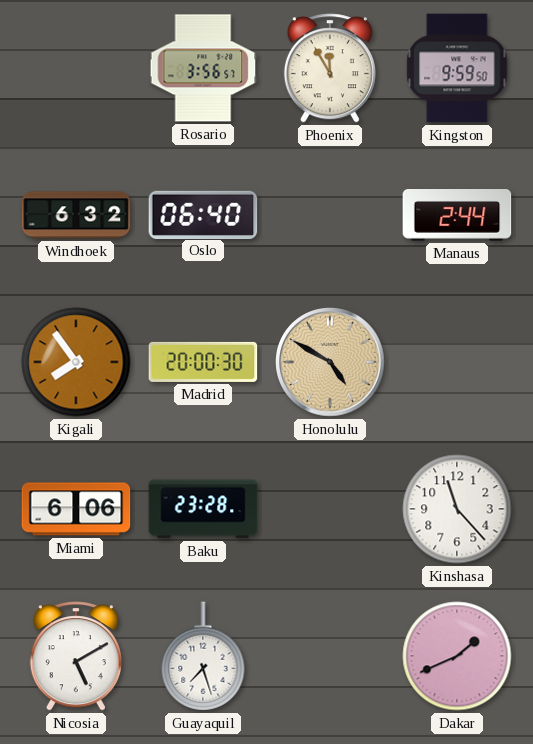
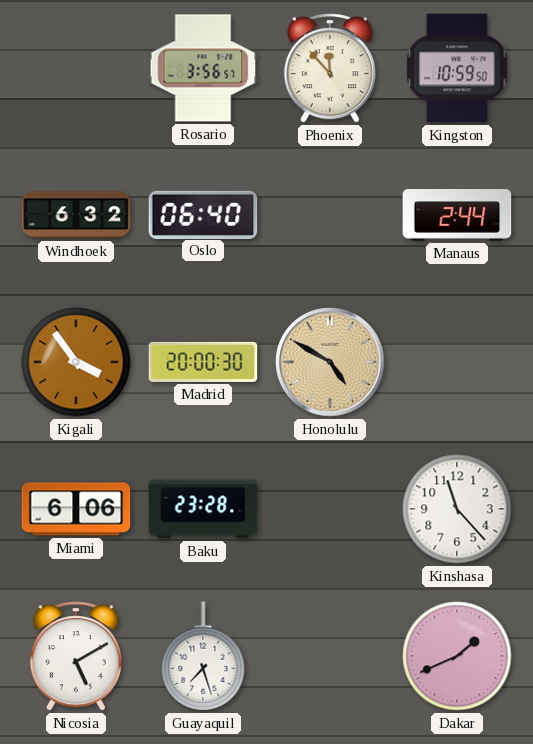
Phoenix: 11:55 -> 11:53
Kingston: 9:59 -> 10:59
Kigali: 7:54 -> 3:54
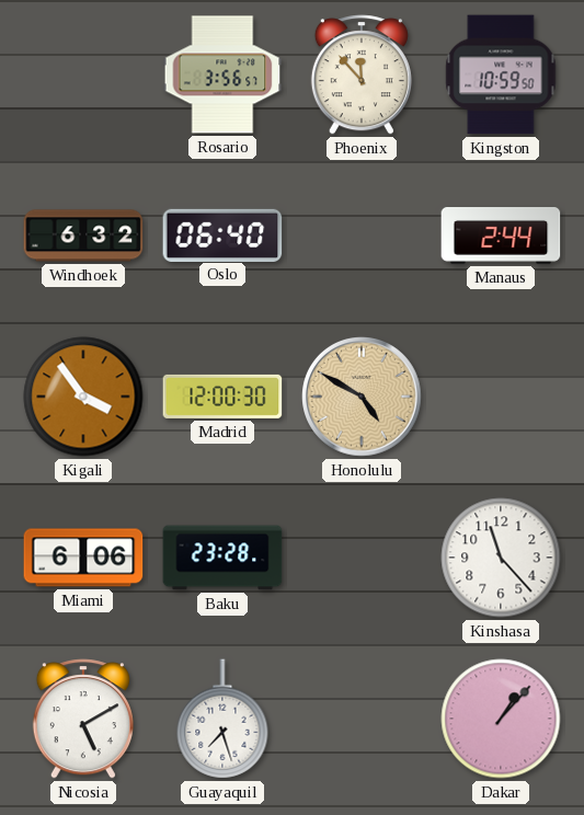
Madrid: 20:00 -> 12:00
Dakar: 1:41 -> 1:07
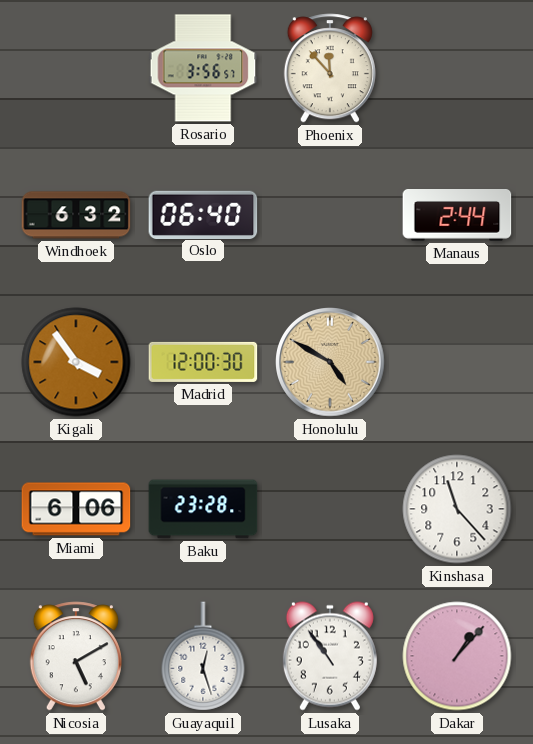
Kingston: 10:59 -> none
Guayaquil: 7:27 -> 12:27
Lusaka: none -> 10:54
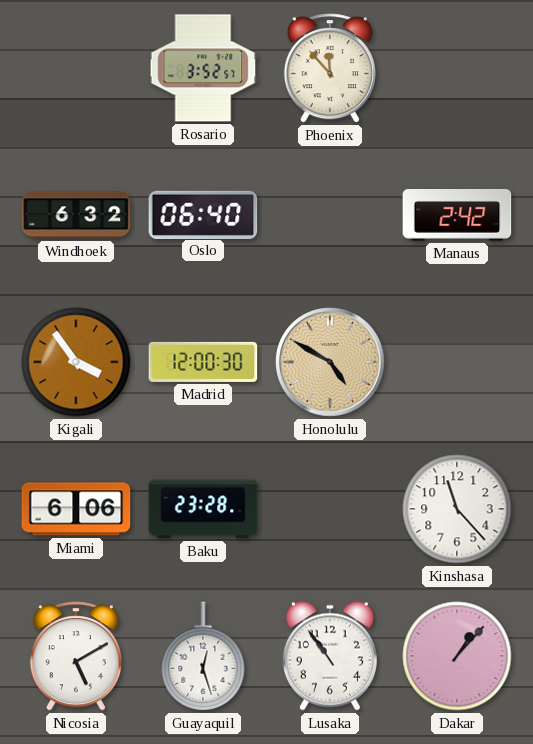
Rosario: 3:56 -> 3:52
Manaus: 2:44 -> 2:42
